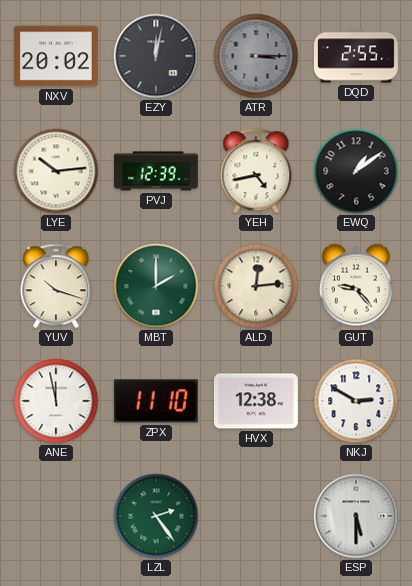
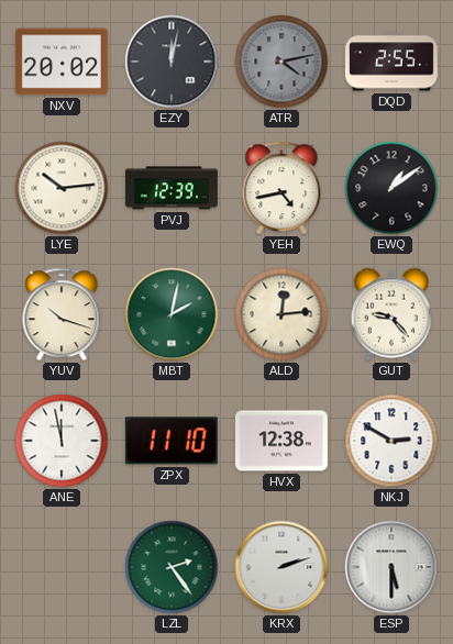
ATR: 3:15 -> 4:13
MBT: 2:00 -> 2:02
KRX: none -> 2:12
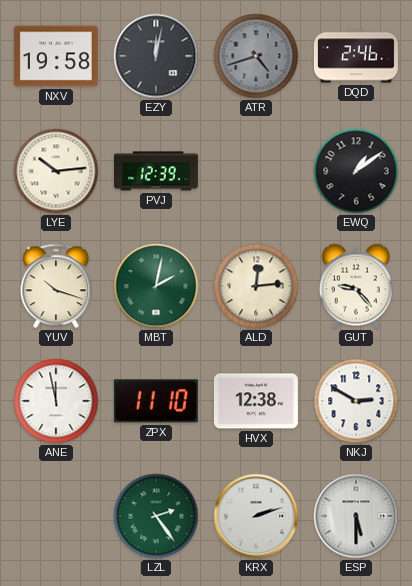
NXV: 20:02 -> 19:58
ATR: 4:13 -> 4:42
DQD: 2:55 -> 2:46
YEH: 4:43 -> none
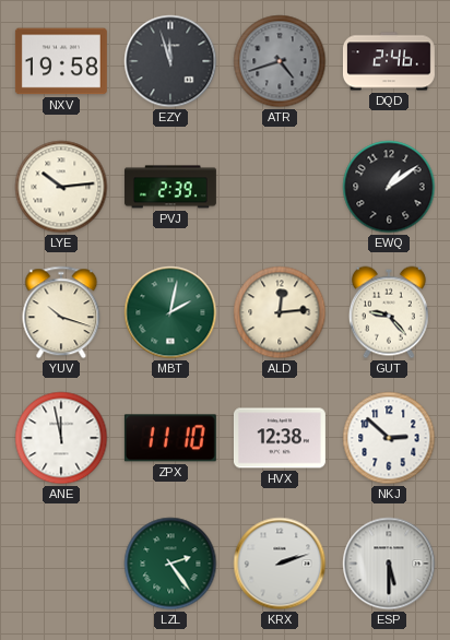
EZY: 12:02 -> 11:57
PVJ: 12:39 -> 2:39
NKJ: 2:50 -> 2:52
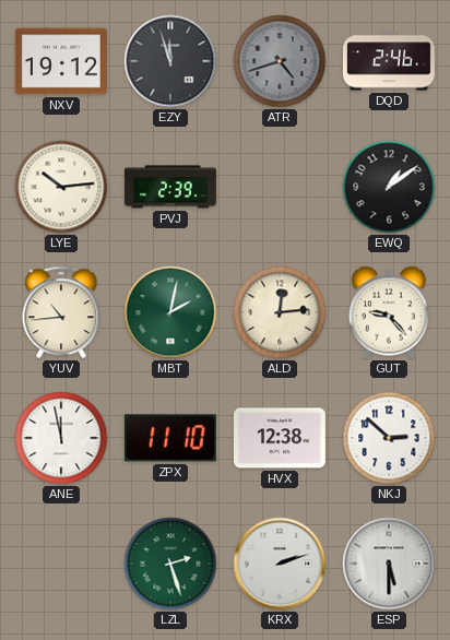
NXV: 19:58 -> 19:12
YUV: 10:18 -> 10:44
LZL: 2:24 -> 2:27
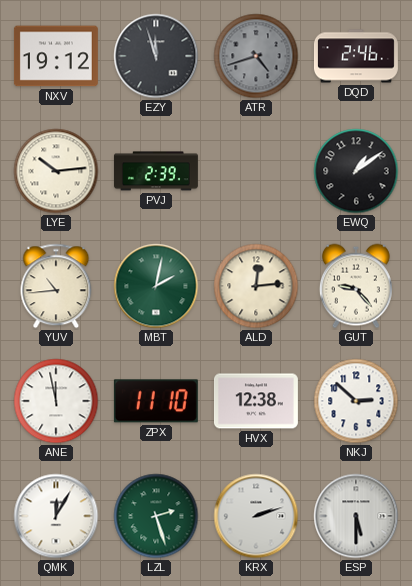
QMK: none -> 12:05
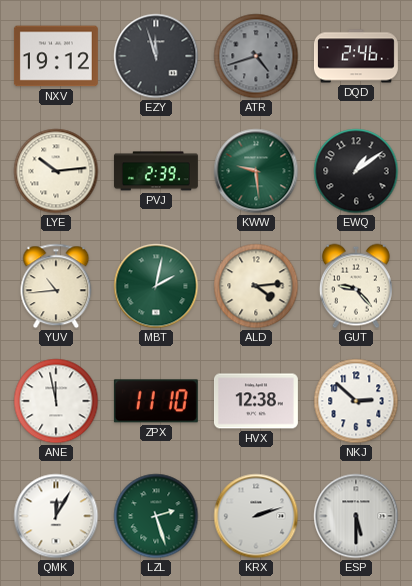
KWW: none -> 9:29
ALD: 12:14 -> 4:14
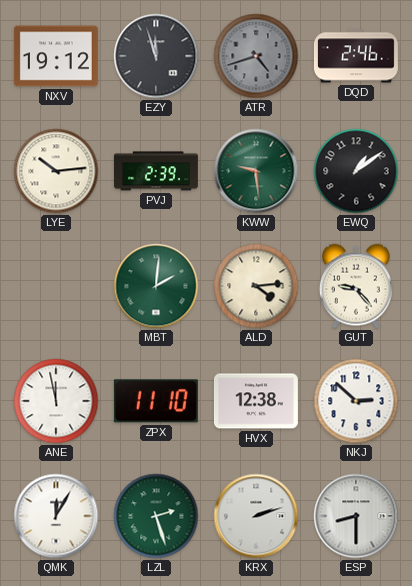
YUV: 10:44 -> none
MBT: 2:02 -> 2:01
ESP: 5:30 -> 8:30
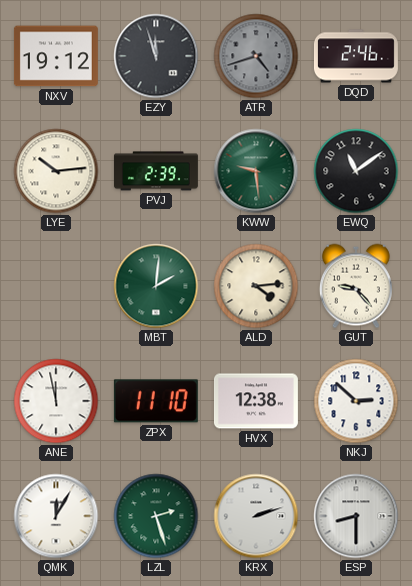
EWQ: 1:09 -> 11:09
